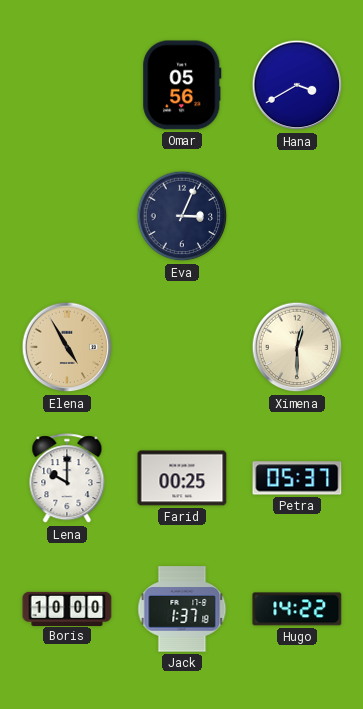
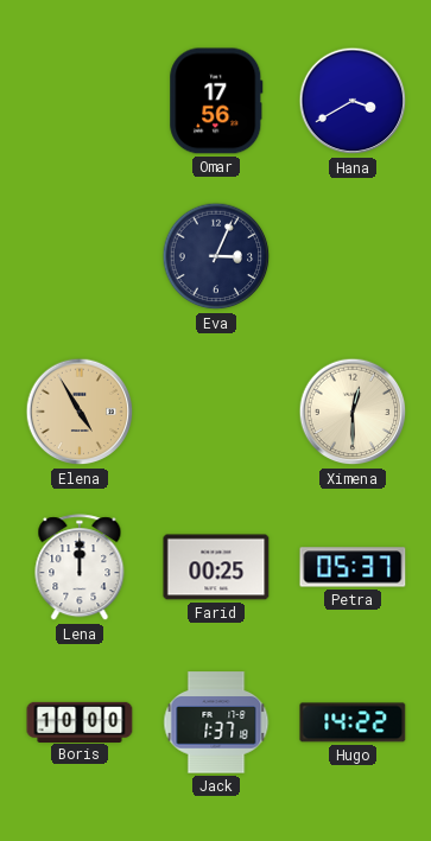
Omar: 05:56 -> 17:56
Lena: 10:00 -> 12:00
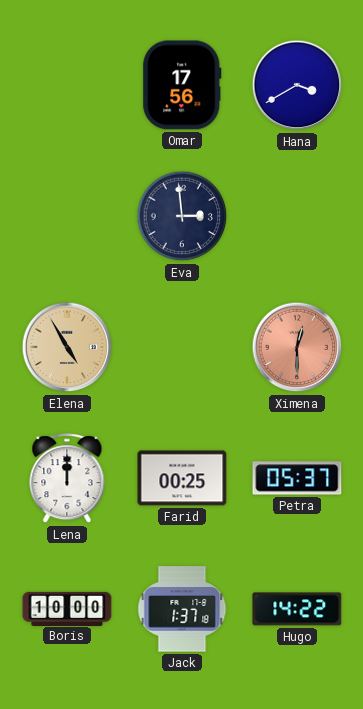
Eva: 3:04 -> 2:59
Ximena dial: cream -> salmon
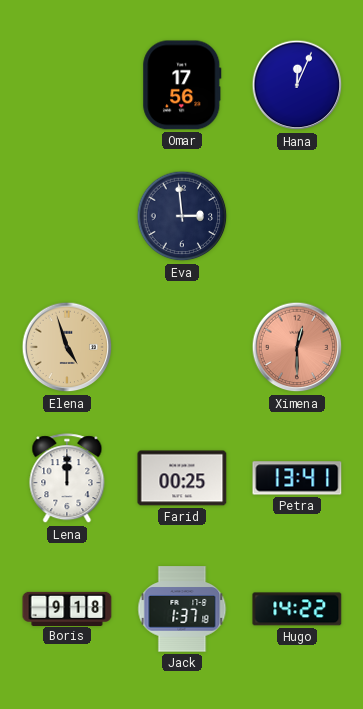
Hana: 3:40 -> 12:04
Elena: 4:55 -> 4:57
Petra: 05:37 -> 13:41
Boris: 10:00 -> 9:18
